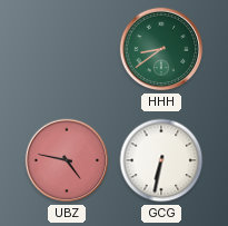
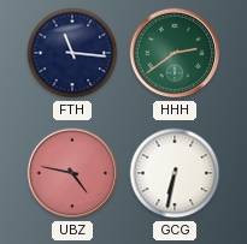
FTH: none -> 11:16
HHH: 8:39 -> 2:39
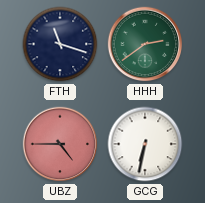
FTH: 11:16 -> 11:18
UBZ: 4:47 -> 4:45
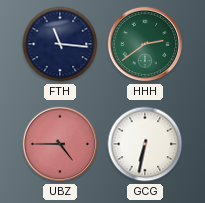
FTH: 11:18 -> 11:16
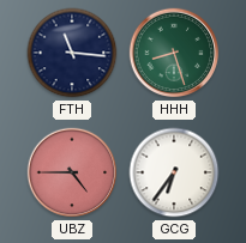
HHH: 2:39 -> 8:27
GCG: 6:32 -> 6:36
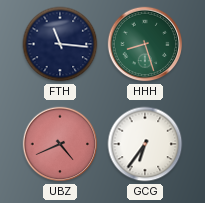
UBZ: 4:45 -> 4:41
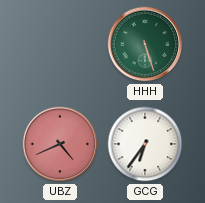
FTH: 11:16 -> none
HHH: 8:27 -> 5:27
